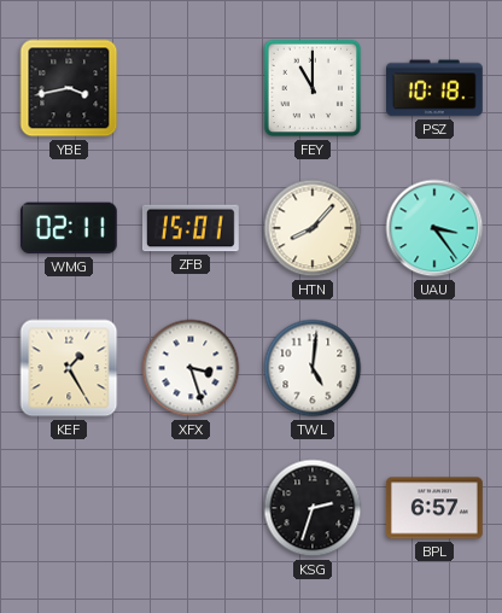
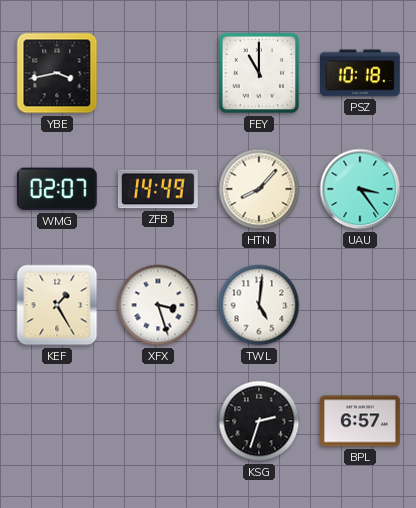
WMG: 02:11 -> 02:07
ZFB: 15:01 -> 14:49
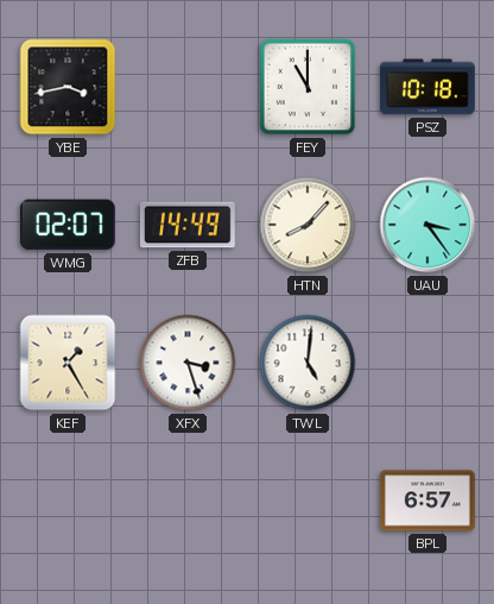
KSG: 2:33 -> none
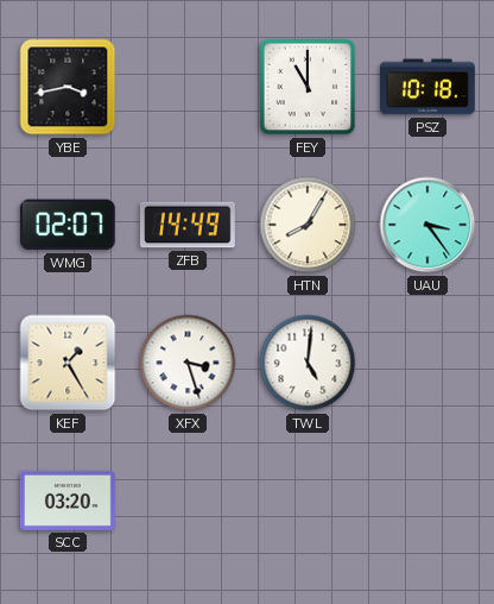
HTN: 8:07 -> 8:05
SCC: none -> 03:20
BPL: 6:57 -> none
